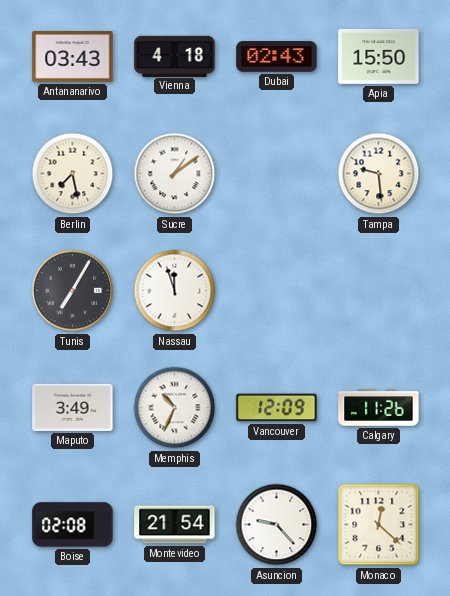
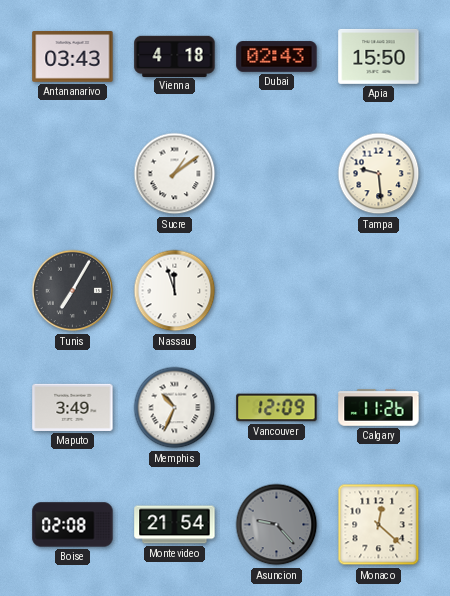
Berlin: 7:28 -> none
Asuncion dial: white -> grey
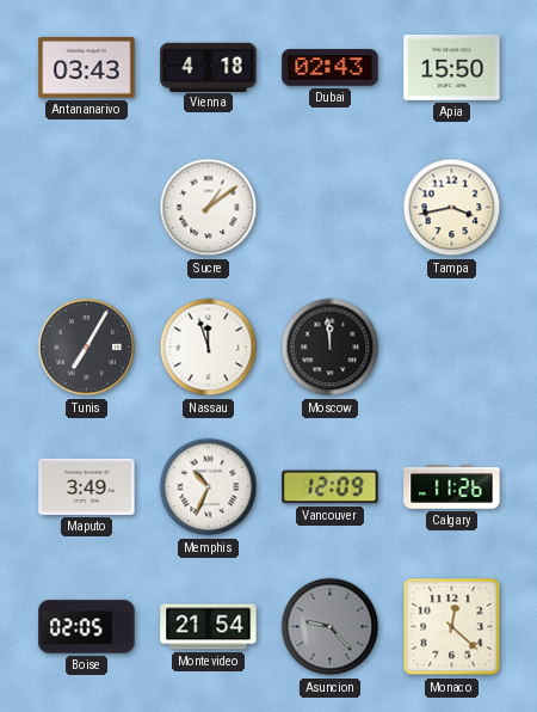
Tampa: 9:29 -> 3:43
Moscow: none -> 11:59
Boise: 02:08 -> 02:05
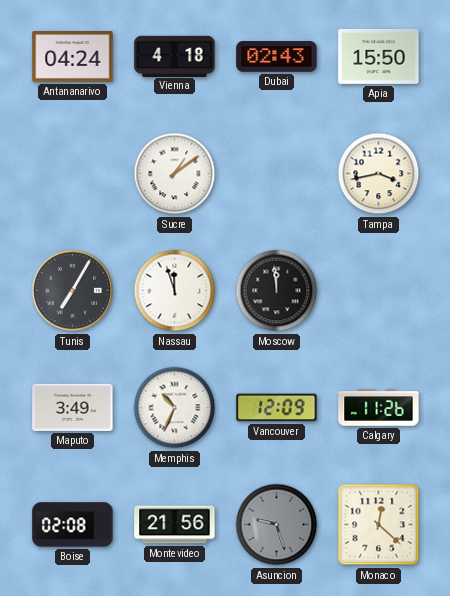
Antananarivo: 03:43 -> 04:24
Boise: 02:05 -> 02:08
Montevideo: 21:54 -> 21:56
Asuncion: 9:23 -> 9:27
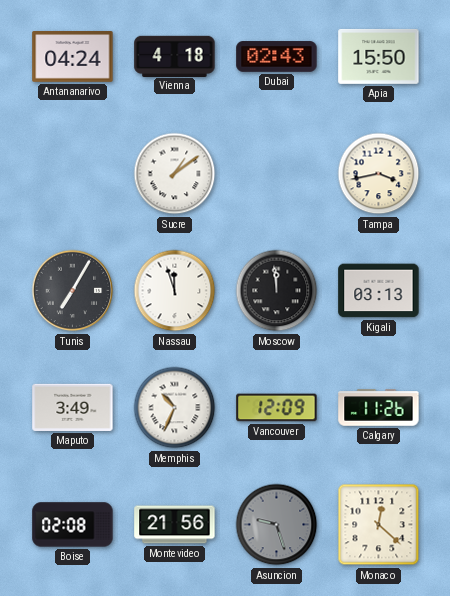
Kigali: none -> 03:13
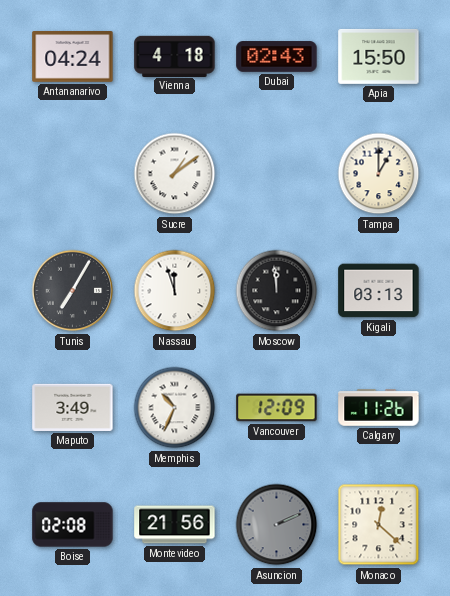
Tampa: 3:43 -> 1:00
Asuncion: 9:27 -> 2:11
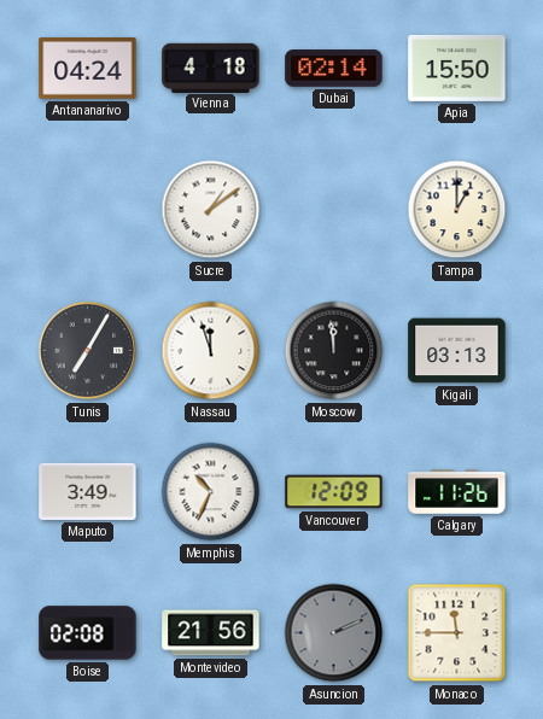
Dubai: 02:43 -> 02:14
Monaco: 12:22 -> 11:45
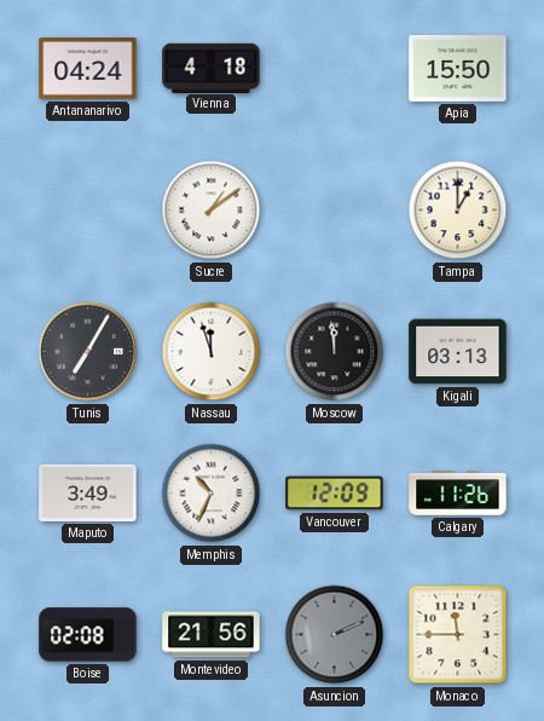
Dubai: 02:14 -> none
